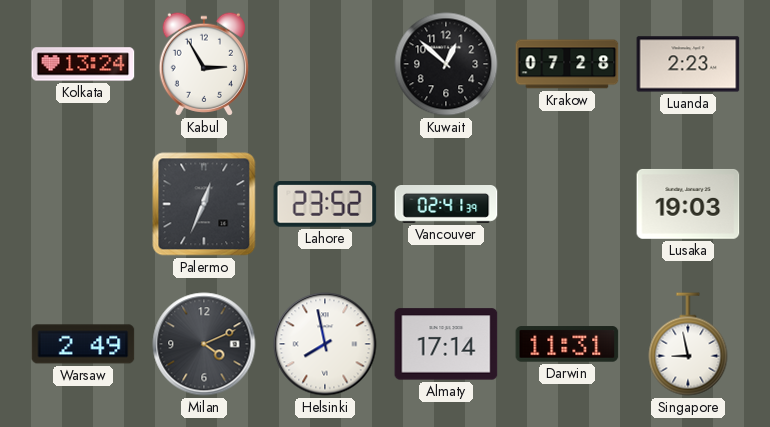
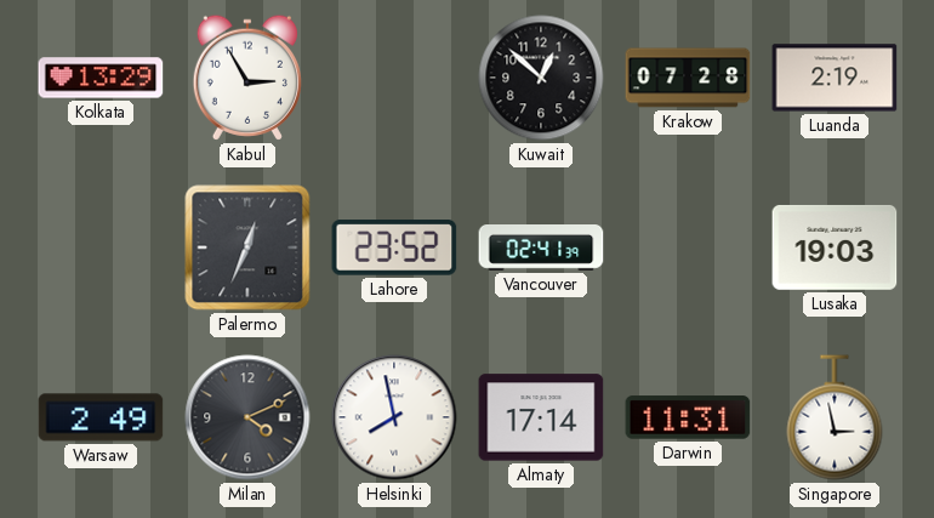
Kolkata: 13:24 -> 13:29
Luanda: 2:23 -> 2:19
Singapore: 8:58 -> 2:58
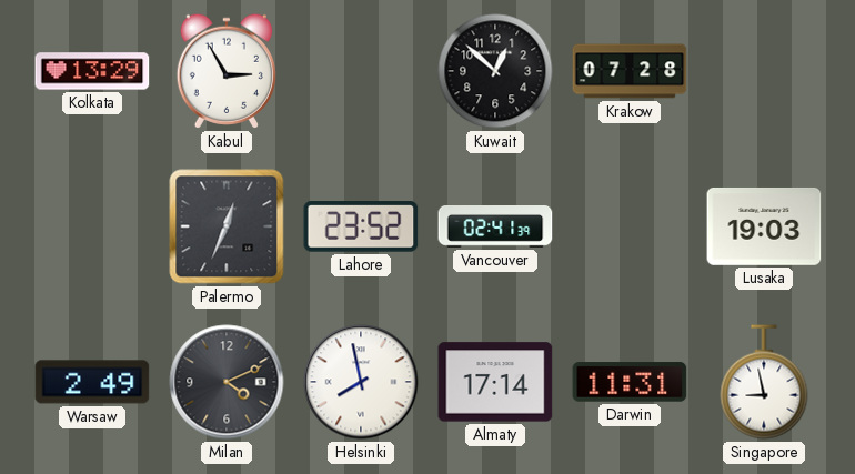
Luanda: 2:19 -> none
Singapore: 2:58 -> 8:58
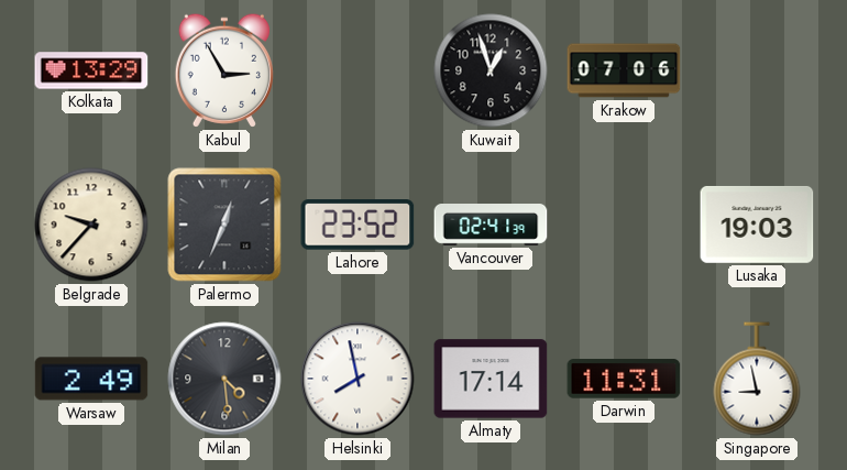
Kuwait: 12:52 -> 12:57
Krakow: 07:28 -> 07:06
Belgrade: none -> 9:37
Milan: 4:11 -> 4:29
